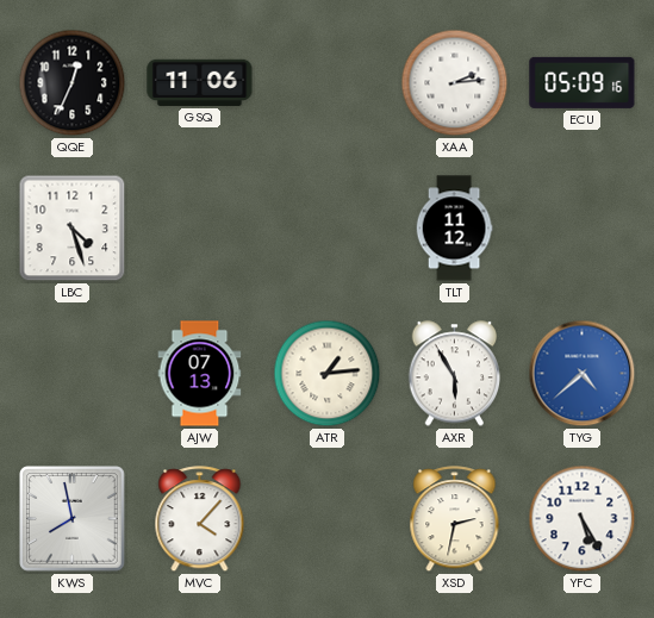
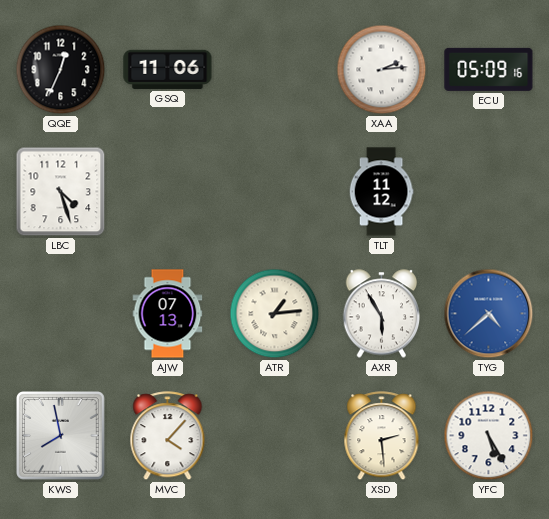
XSD: 2:32 -> 2:29
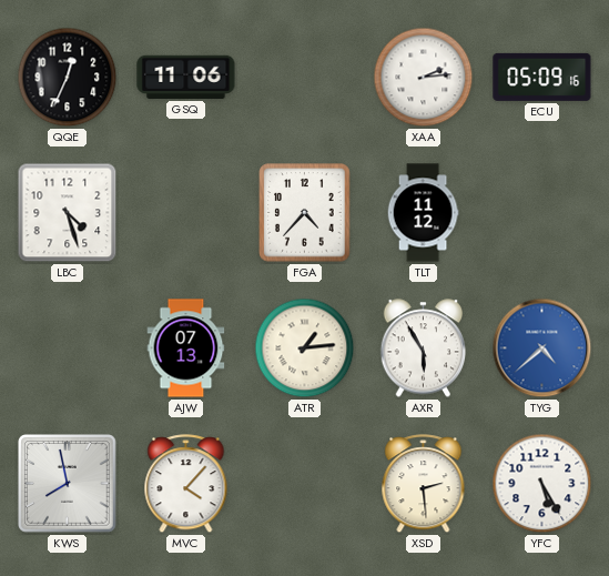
FGA: none -> 4:37
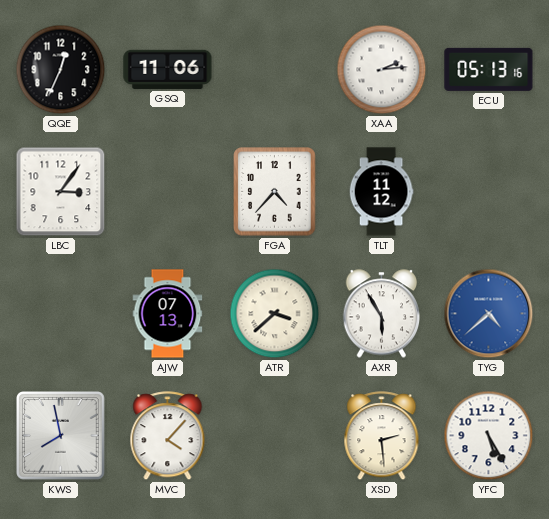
ECU: 05:09 -> 05:13
LBC: 4:27 -> 3:06
ATR: 1:14 -> 3:38
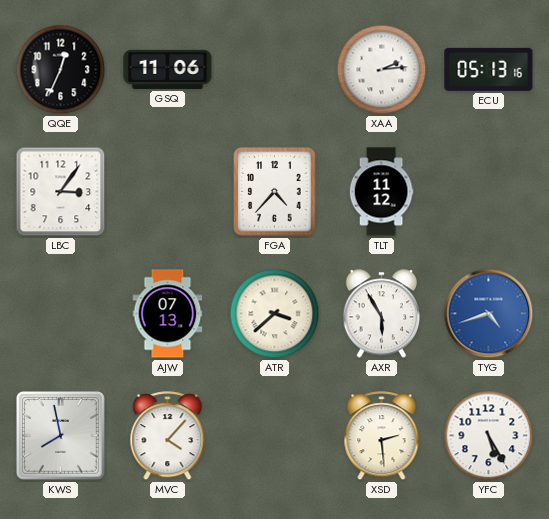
TYG: 4:38 -> 4:42
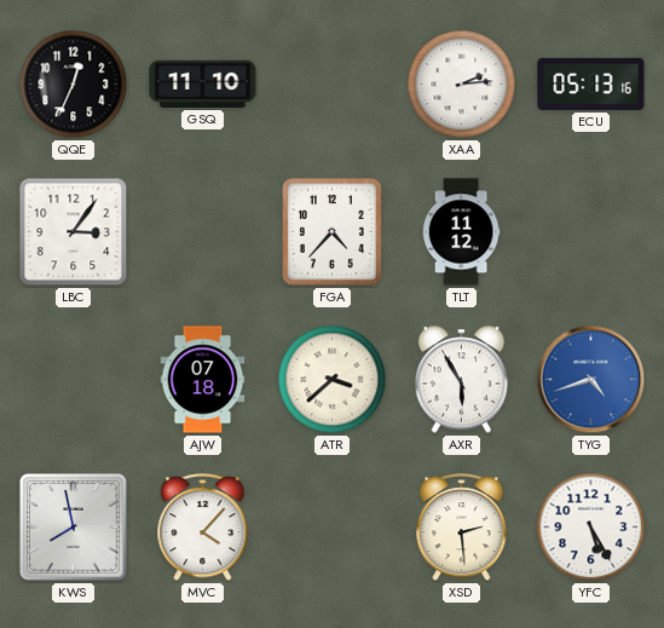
GSQ: 11:06 -> 11:10
AJW: 07:13 -> 07:18
